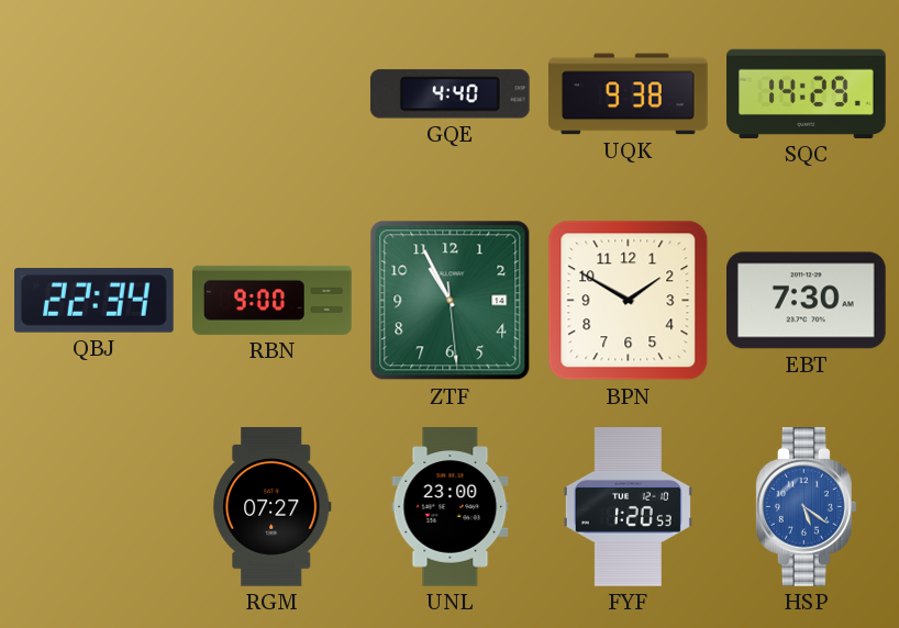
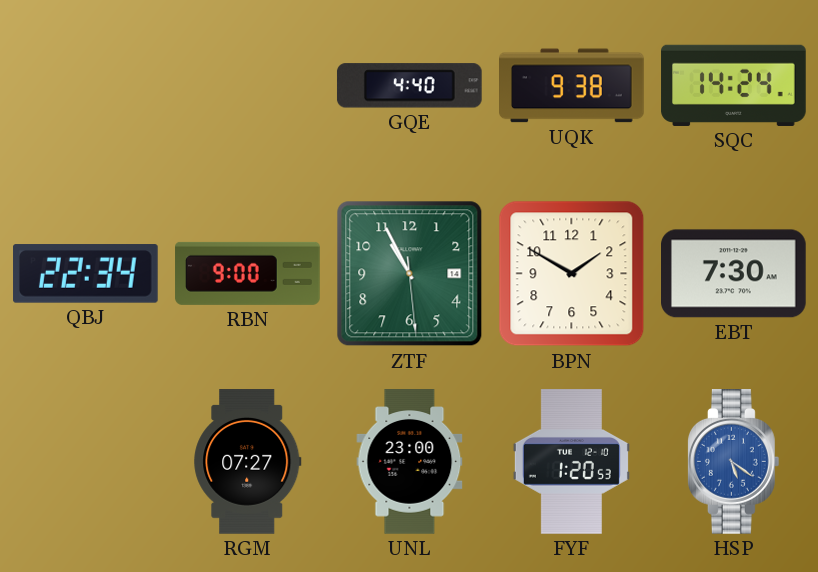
SQC: 14:29 -> 14:24
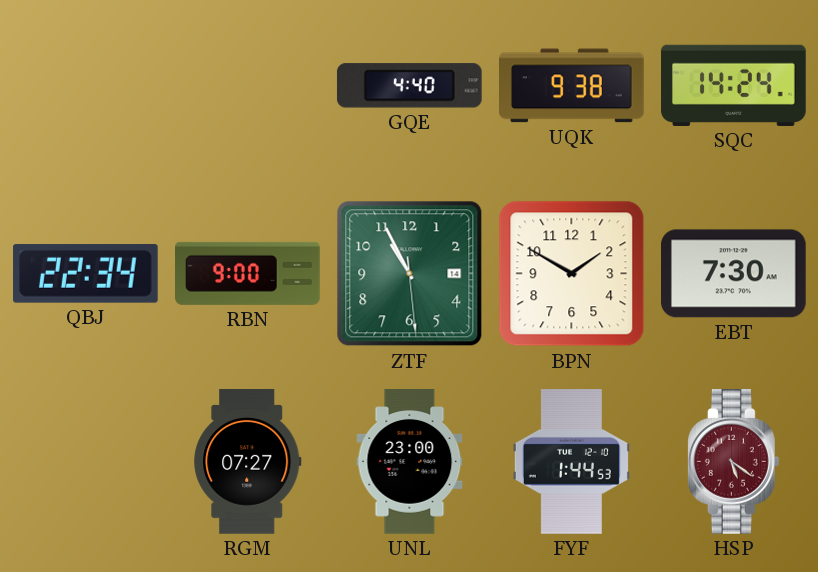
FYF: 1:20 -> 1:44
HSP dial: blue -> burgundy
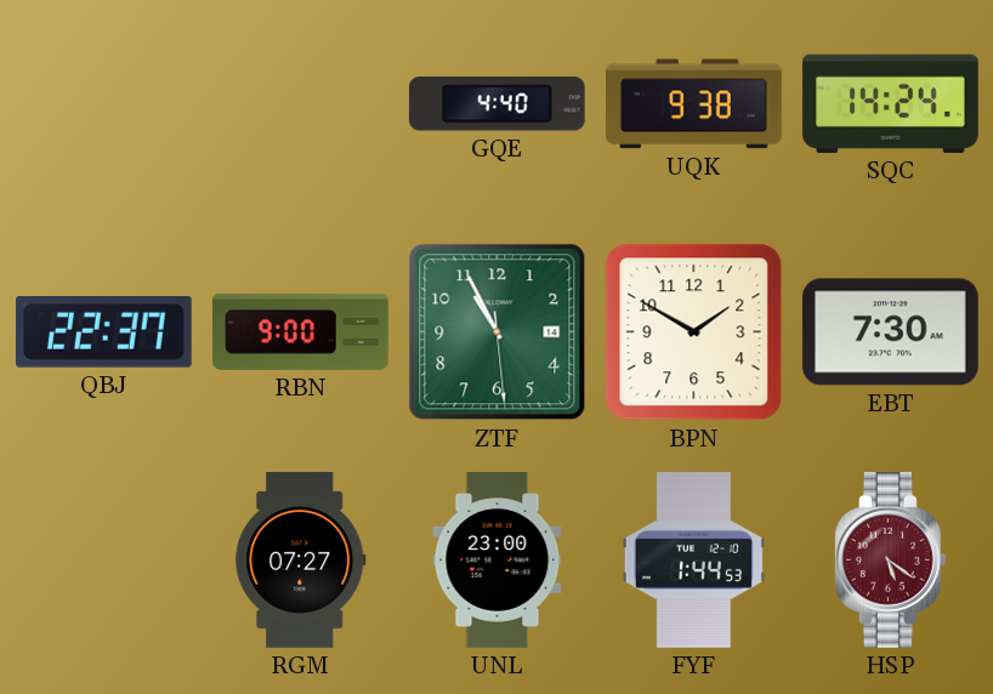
QBJ: 22:34 -> 22:37
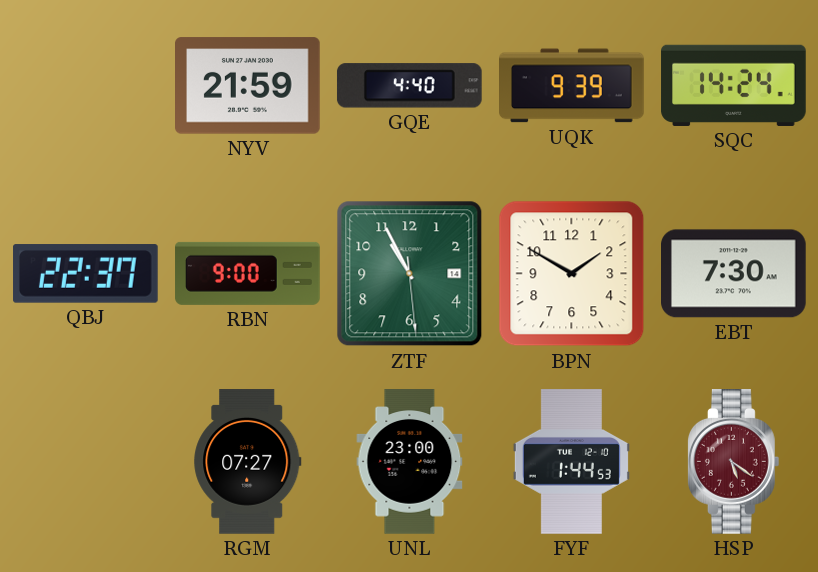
NYV: none -> 21:59
UQK: 9:38 -> 9:39
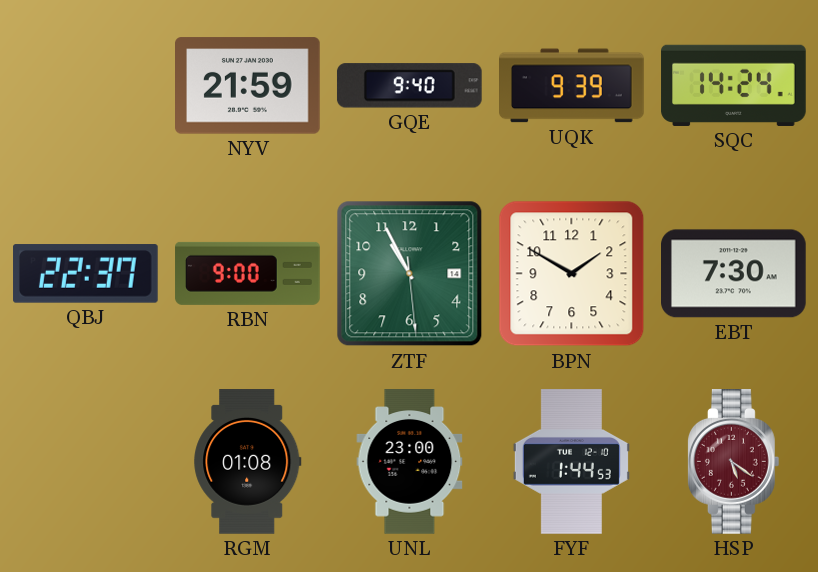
GQE: 4:40 -> 9:40
RGM: 07:27 -> 01:08
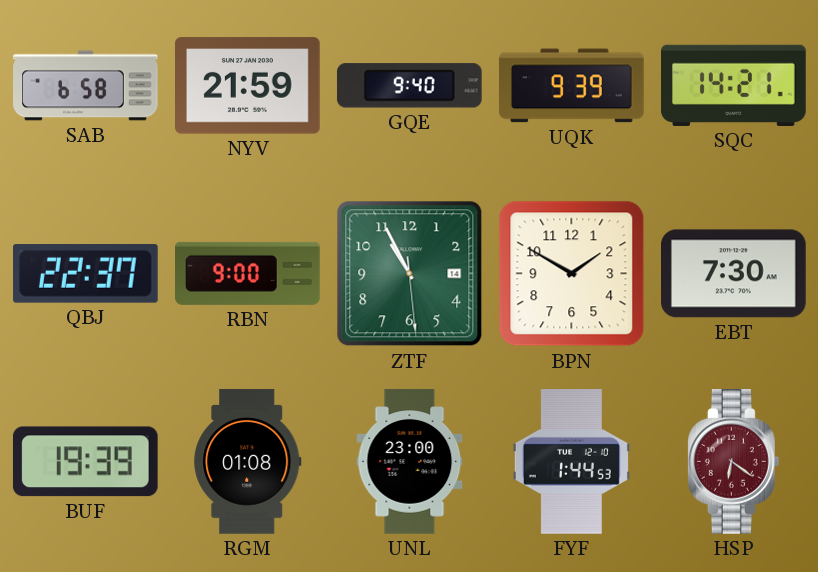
SAB: none -> 6:58
SQC: 14:24 -> 14:21
BUF: none -> 19:39
HSP: 5:21 -> 6:21
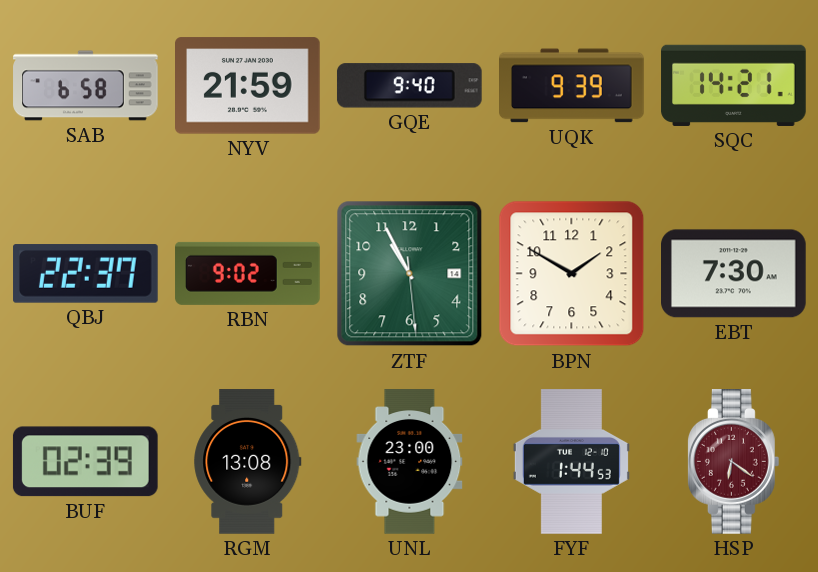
RBN: 9:00 -> 9:02
BUF: 19:39 -> 02:39
RGM: 01:08 -> 13:08
